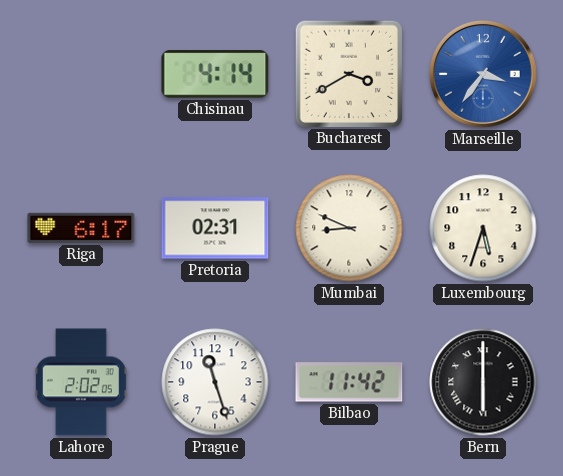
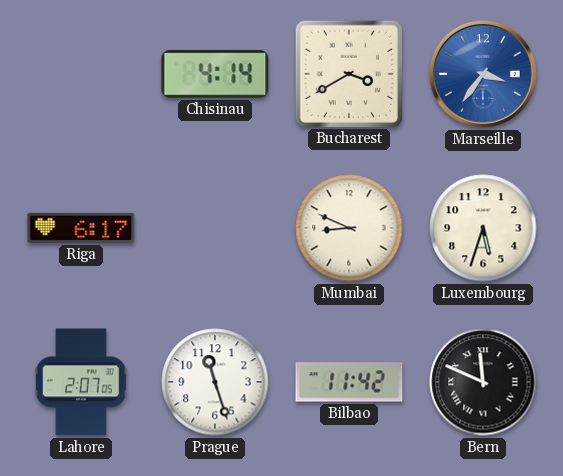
Pretoria: 02:31 -> none
Lahore: 2:02 -> 2:07
Bern: 6:00 -> 11:49
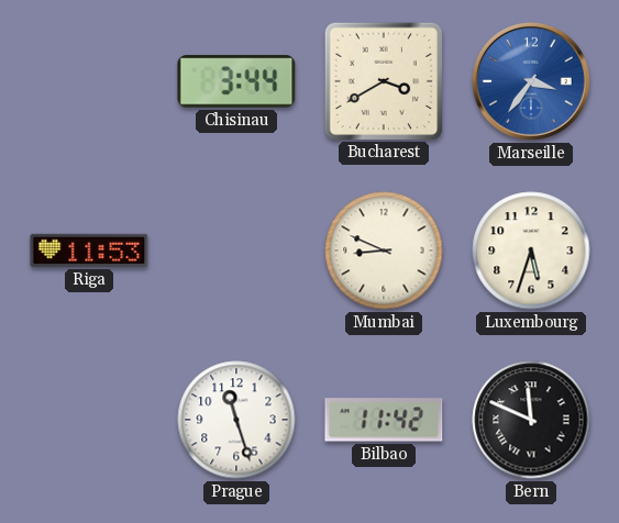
Chisinau: 4:14 -> 3:44
Riga: 6:17 -> 11:53
Lahore: 2:07 -> none
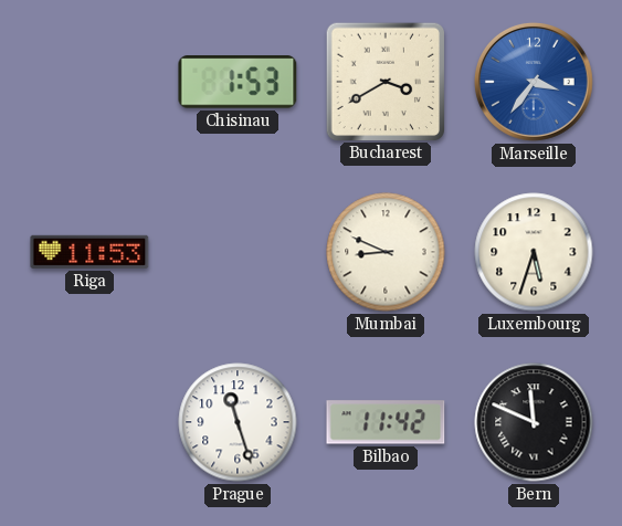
Chisinau: 3:44 -> 1:53
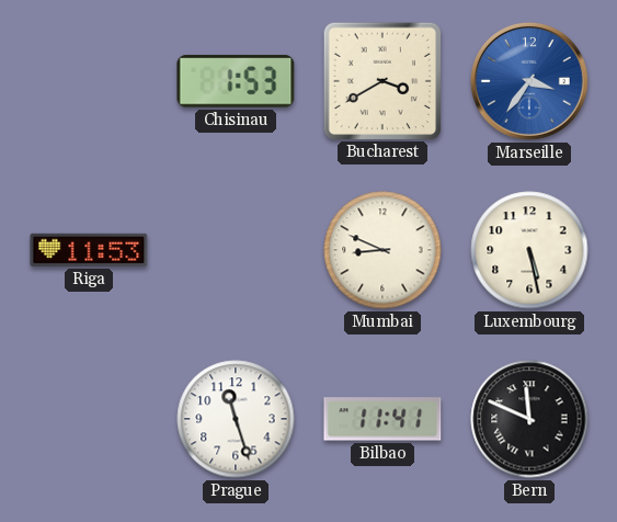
Luxembourg: 5:33 -> 5:28
Bilbao: 11:42 -> 11:41
